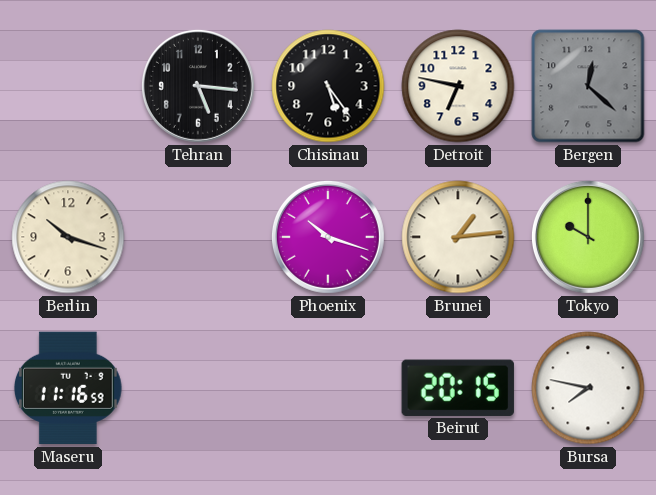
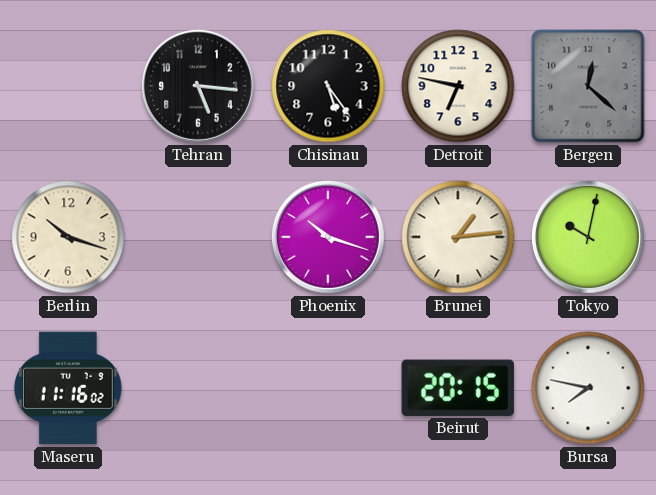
Tokyo: 10:00 -> 10:02
Maseru: 11:16:59 -> 11:16:02
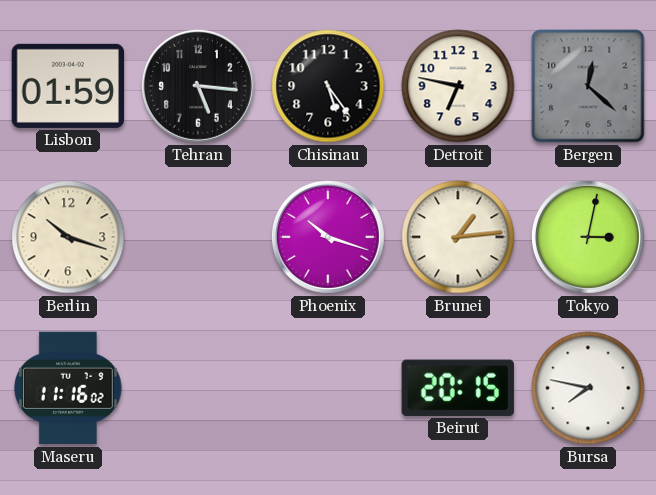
Lisbon: none -> 01:59
Tokyo: 10:02 -> 3:02
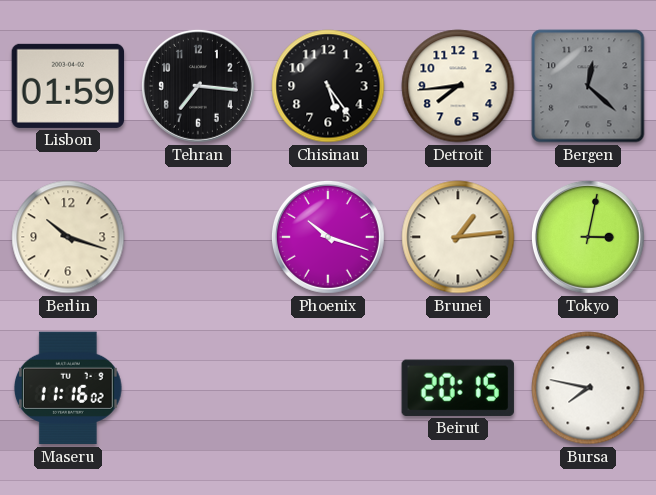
Tehran: 5:16 -> 7:16
Detroit: 6:47 -> 7:44
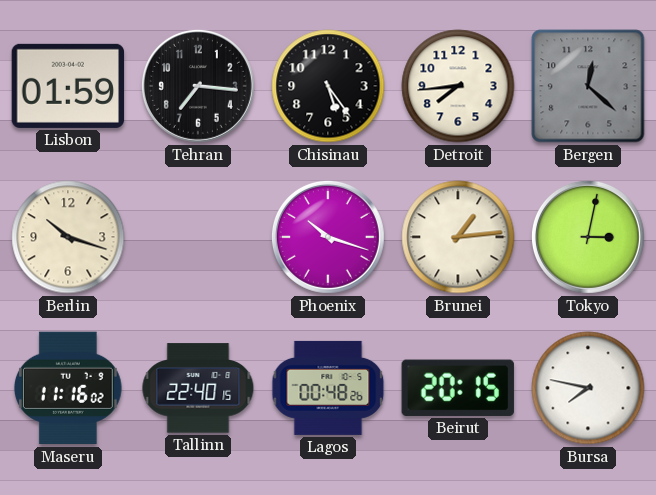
Tallinn: none -> 22:40
Lagos: none -> 00:48
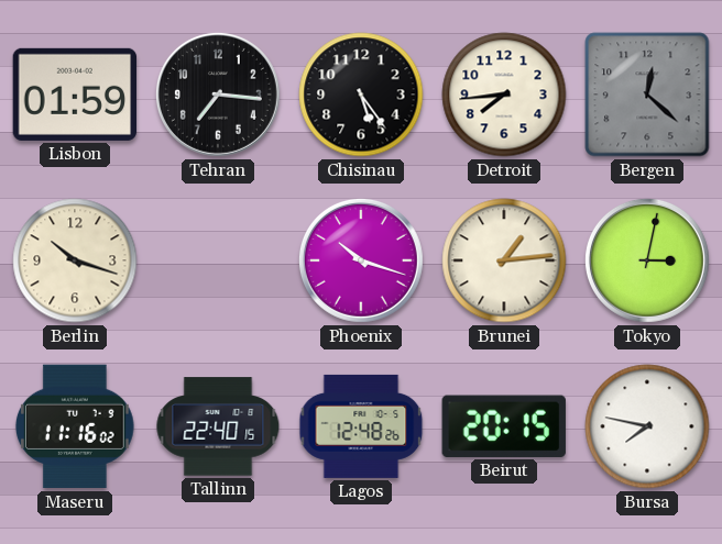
Lagos: 00:48 -> 12:48
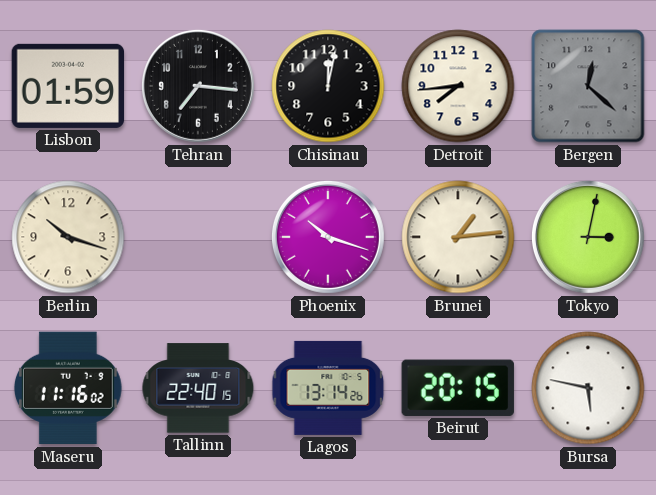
Chisinau: 5:24 -> 12:02
Lagos: 12:48 -> 13:14
Bursa: 7:47 -> 5:47
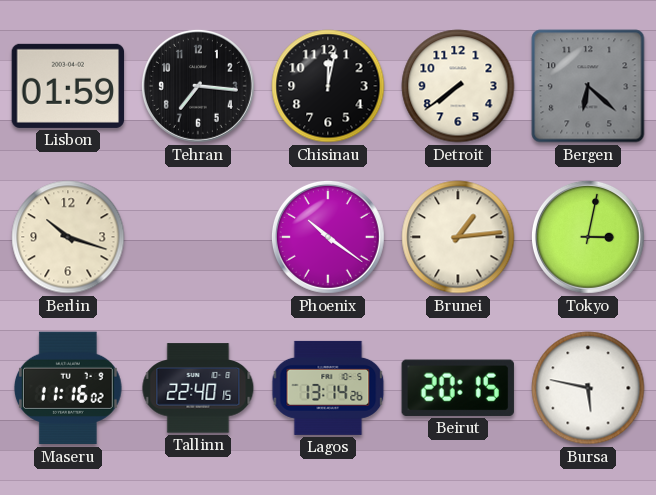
Detroit: 7:44 -> 7:39
Bergen: 12:22 -> 6:22
Phoenix: 10:18 -> 10:21
